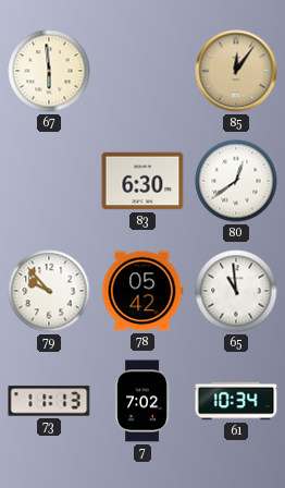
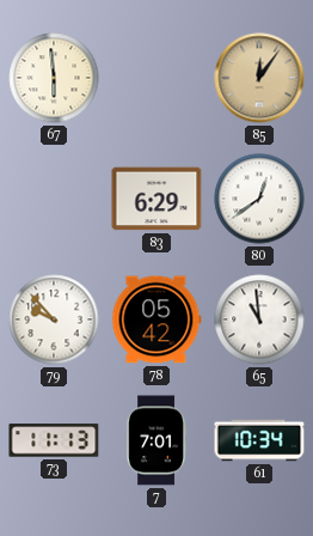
83: 6:30 -> 6:29
7: 7:02 -> 7:01
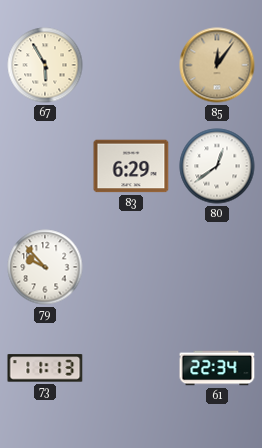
67: 5:59 -> 5:55
78: 05:42 -> none
65: 10:59 -> none
7: 7:01 -> none
61: 10:34 -> 22:34
